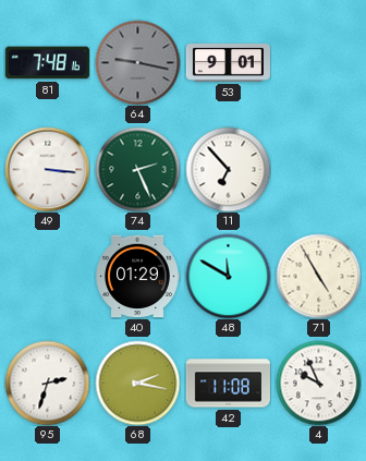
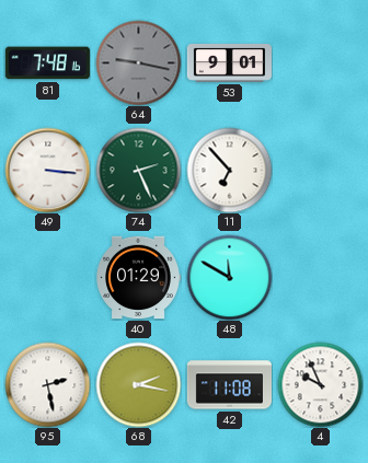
71: 4:55 -> none
95: 2:33 -> 2:28
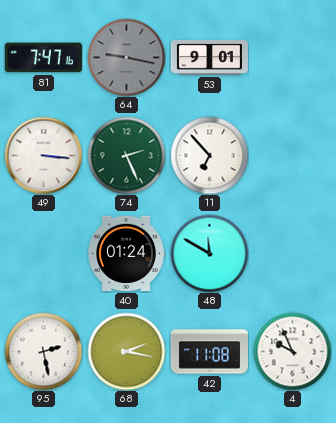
81: 7:48 -> 7:47
40: 01:29 -> 01:24
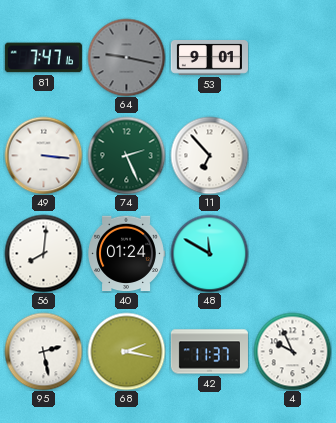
56: none -> 8:01
42: 11:08 -> 11:37
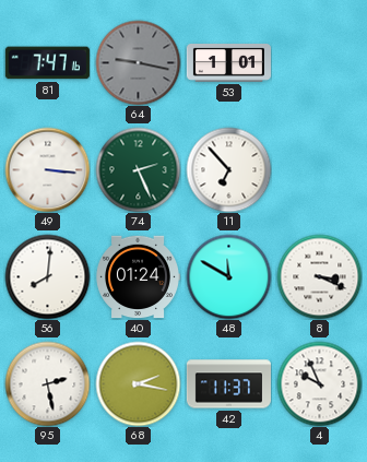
53: 9:01 -> 1:01
8: none -> 3:19
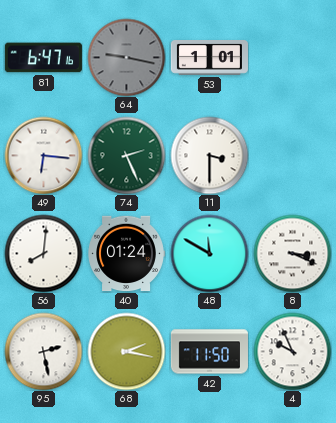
81: 7:47 -> 6:47
49: 3:16 -> 6:16
11: 6:53 -> 3:30
42: 11:37 -> 11:50
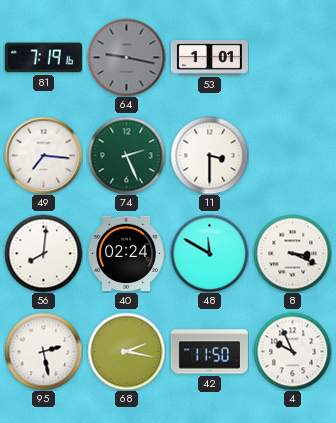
81: 6:47 -> 7:19
49: 6:16 -> 7:16
40: 01:24 -> 02:24
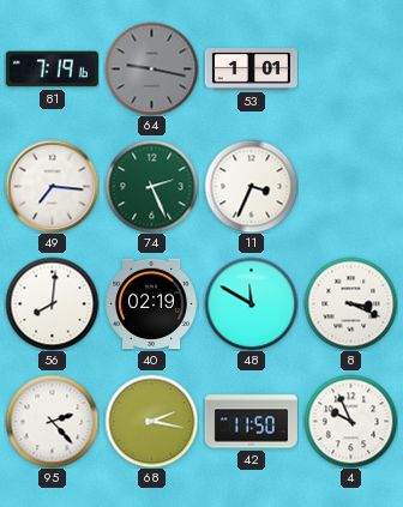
11: 3:30 -> 3:34
40: 02:24 -> 02:19
95: 2:28 -> 2:23
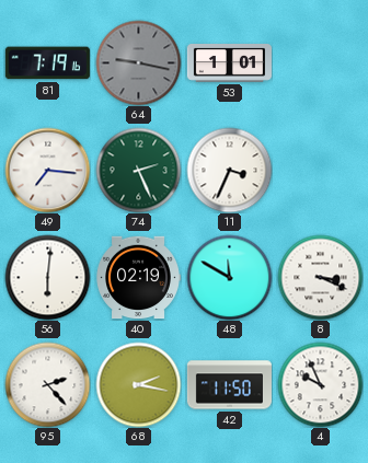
56: 8:01 -> 6:01
